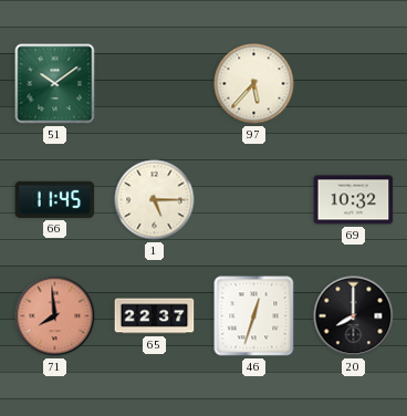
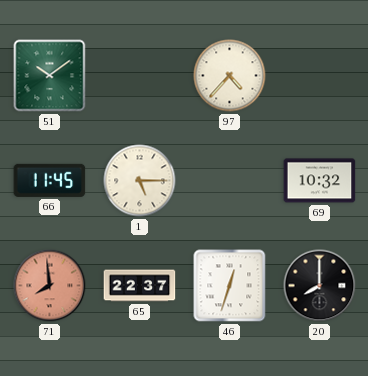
97: 5:37 -> 4:37
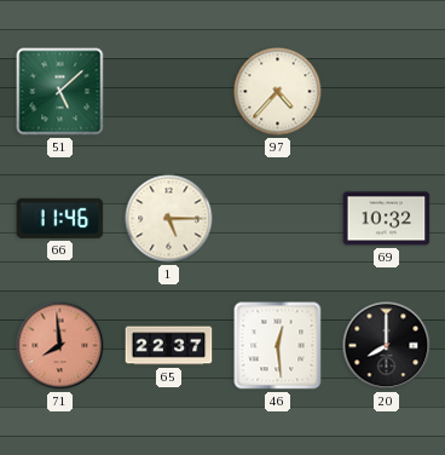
51: 10:09 -> 5:08
66: 11:45 -> 11:46
46: 12:33 -> 12:29
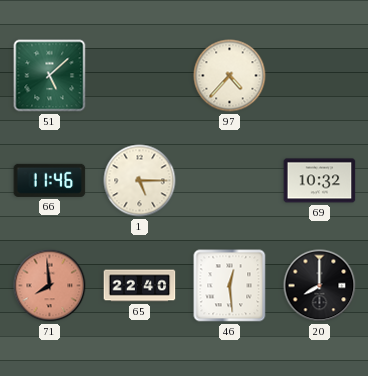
65: 22:37 -> 22:40
